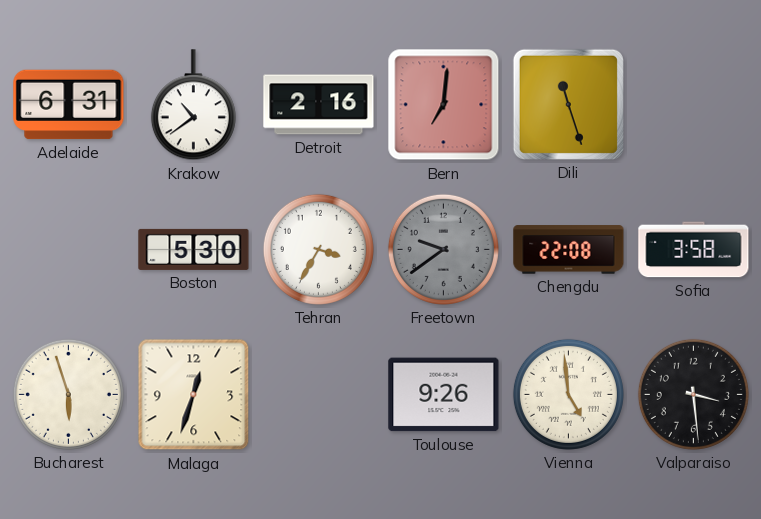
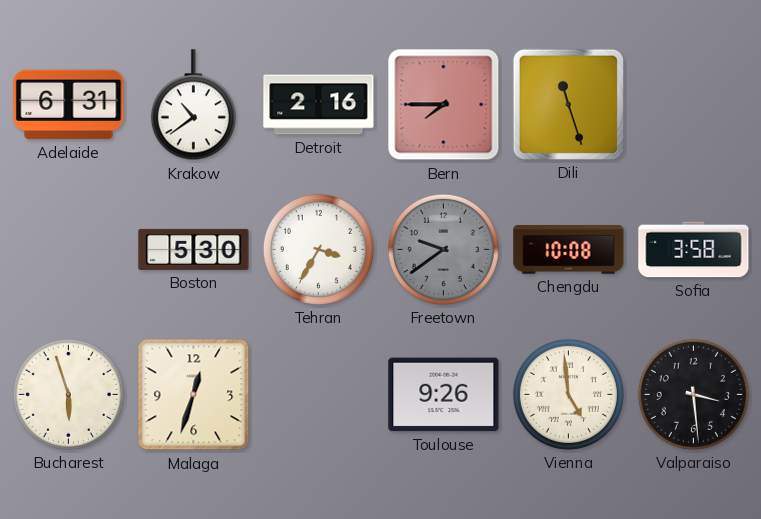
Bern: 7:01 -> 7:45
Chengdu: 22:08 -> 10:08
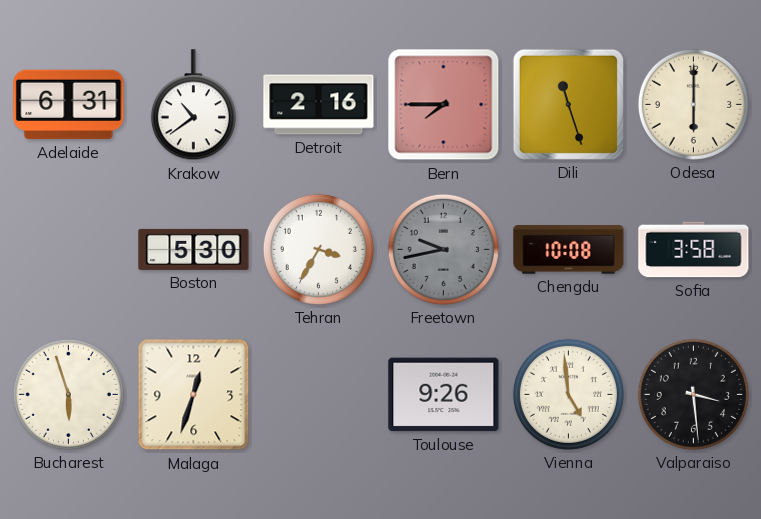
Odesa: none -> 6:00
Freetown: 9:39 -> 9:43
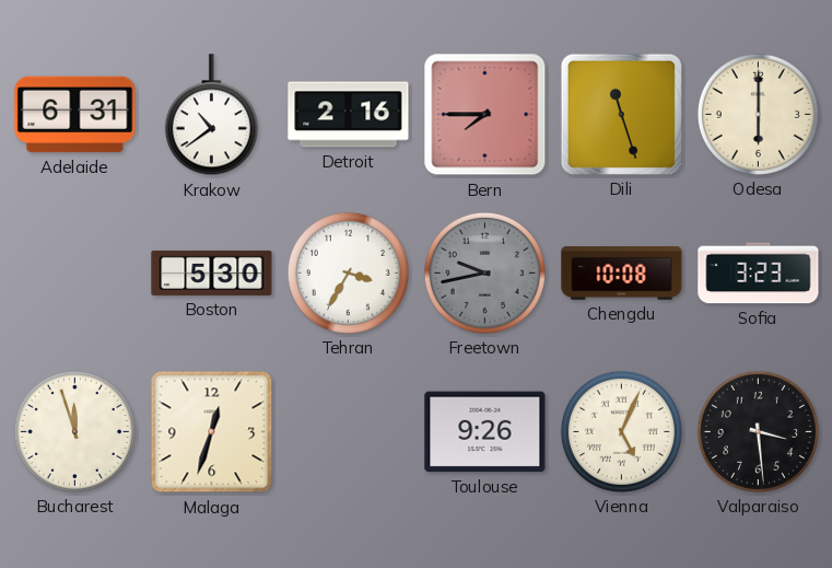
Sofia: 3:58 -> 3:23
Bucharest: 5:57 -> 11:57
Vienna: 4:59 -> 5:04
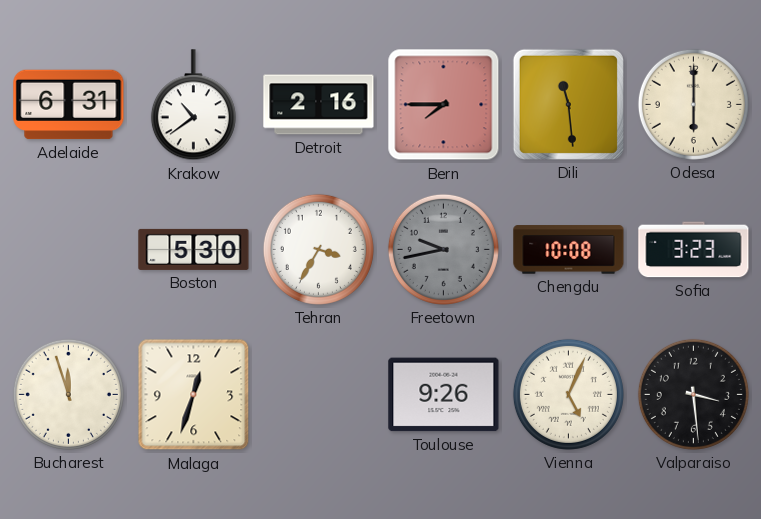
Dili: 11:27 -> 11:29
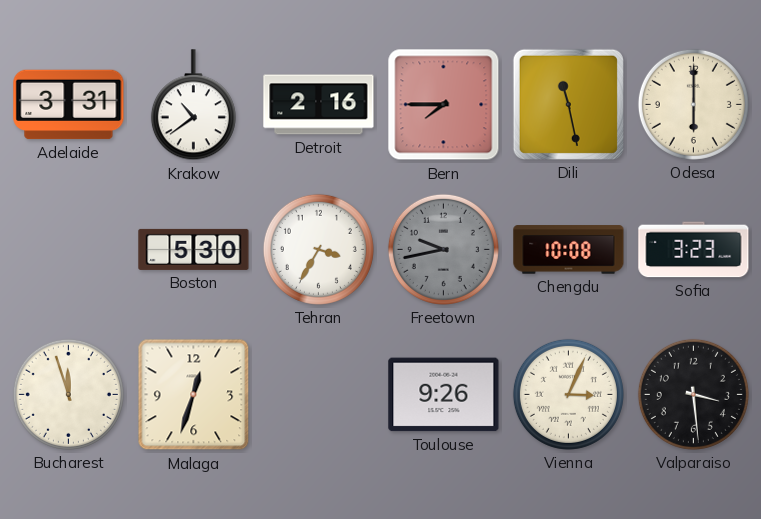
Adelaide: 6:31 -> 3:31
Dili: 11:29 -> 11:28
Vienna: 5:04 -> 3:04
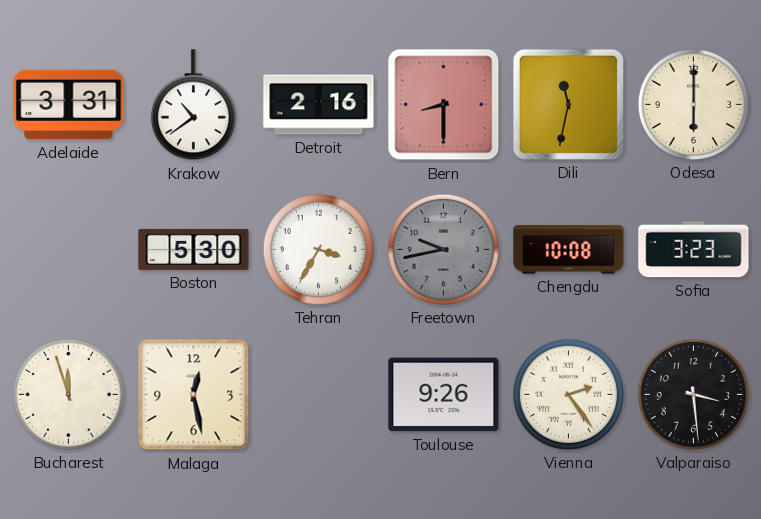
Bern: 7:45 -> 8:30
Dili: 11:28 -> 11:32
Malaga: 12:33 -> 12:28
Vienna: 3:04 -> 2:24
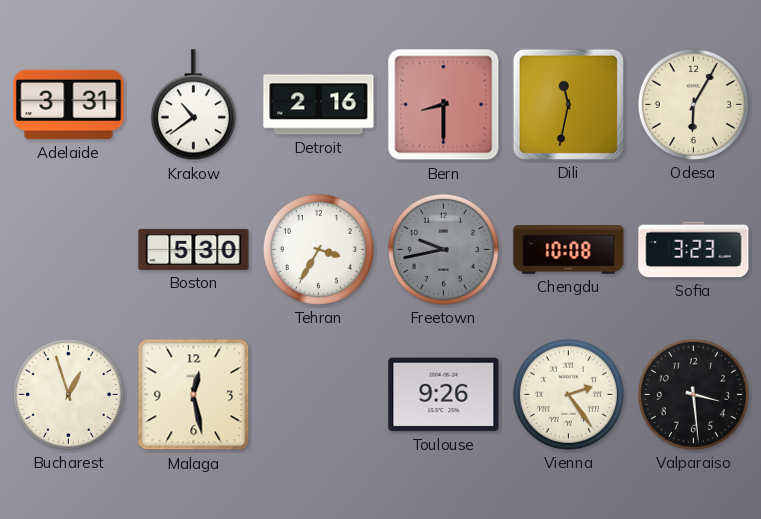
Odesa: 6:00 -> 6:05
Bucharest: 11:57 -> 12:57
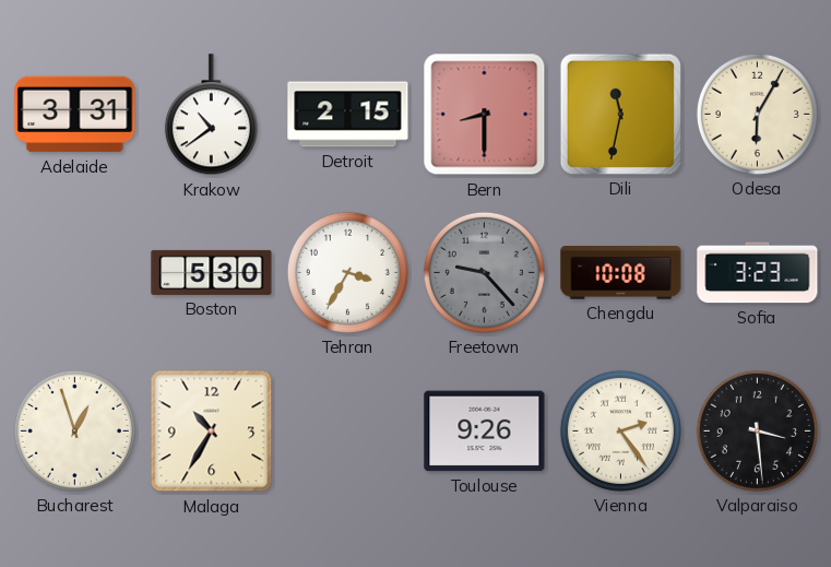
Detroit: 2:16 -> 2:15
Freetown: 9:43 -> 9:23
Malaga: 12:28 -> 10:35
